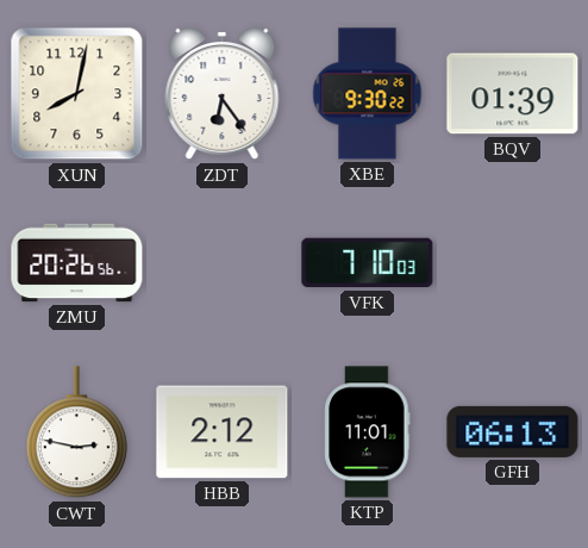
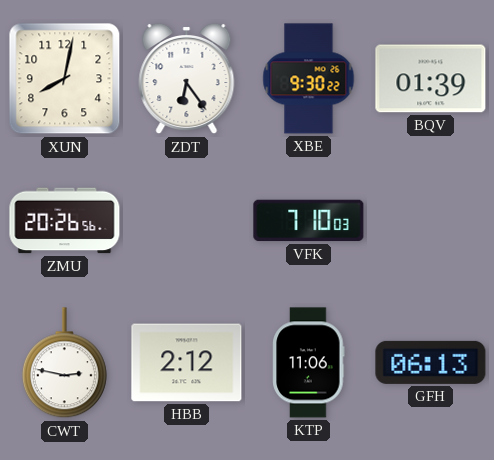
KTP: 11:01 -> 11:06
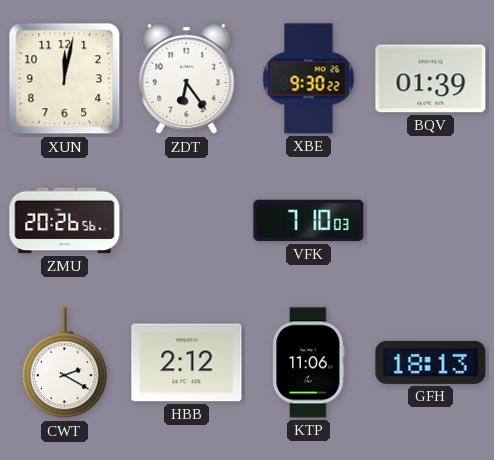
XUN: 8:02 -> 12:02
CWT: 2:47 -> 2:20
GFH: 06:13 -> 18:13
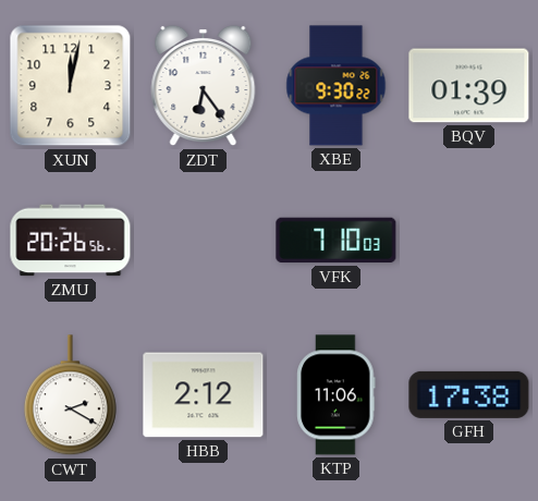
GFH: 18:13 -> 17:38
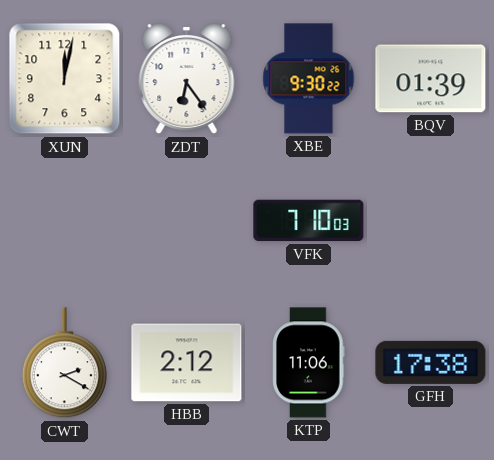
ZMU: 20:26 -> none
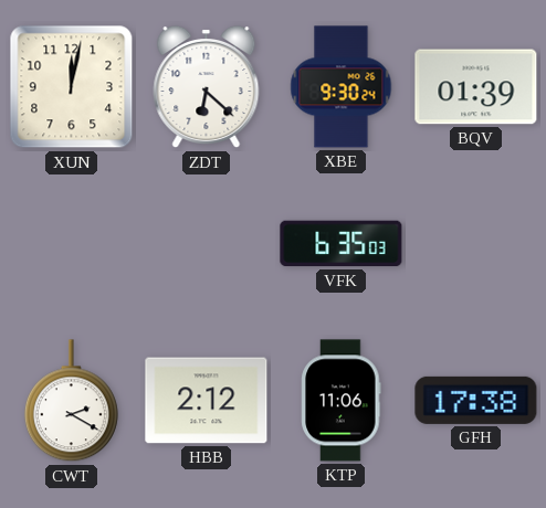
ZDT: 6:24 -> 6:22
XBE: 9:30:22 -> 9:30:24
VFK: 7:10 -> 6:35
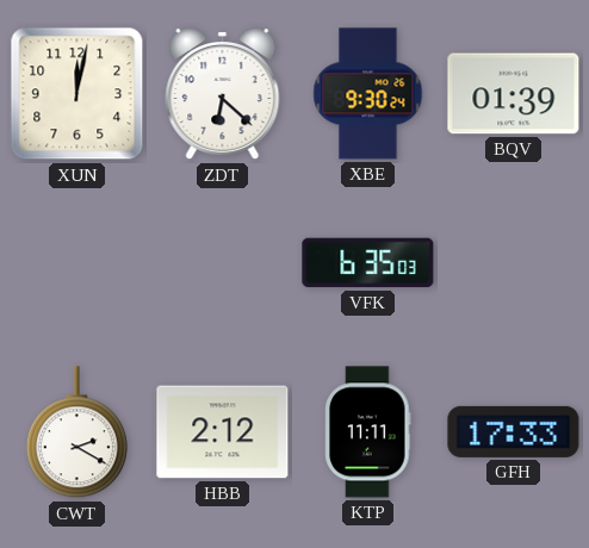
KTP: 11:06 -> 11:11
GFH: 17:38 -> 17:33
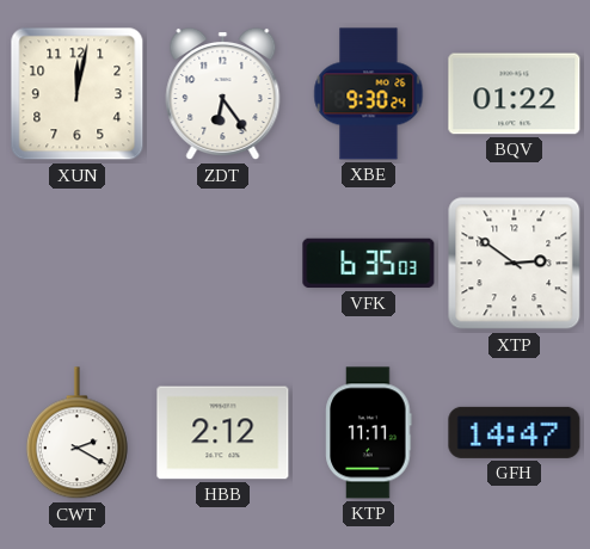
ZDT: 6:22 -> 6:24
BQV: 01:39 -> 01:22
XTP: none -> 2:51
GFH: 17:33 -> 14:47
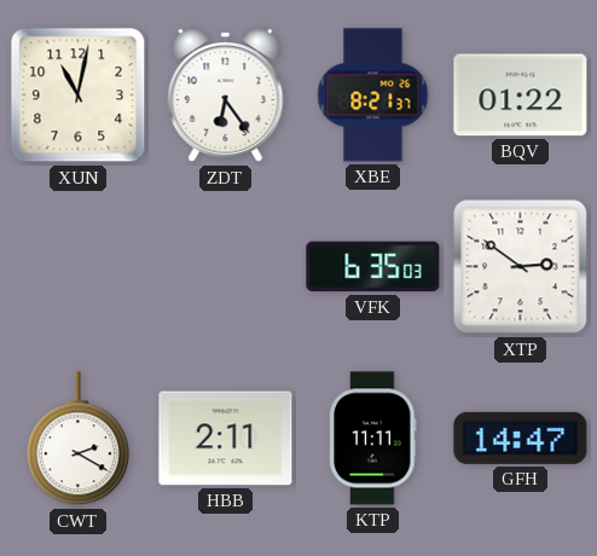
XUN: 12:02 -> 11:02
XBE: 9:30 -> 8:21
HBB: 2:12 -> 2:11
